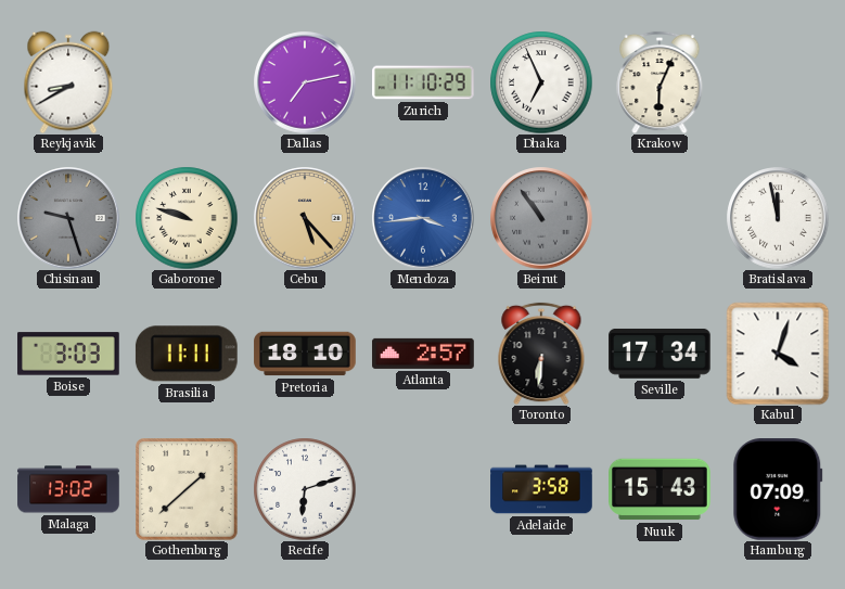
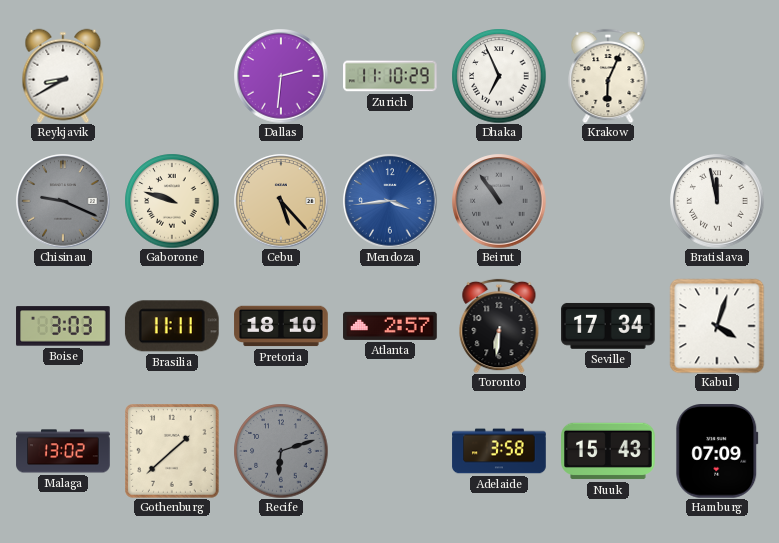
Dallas: 7:13 -> 2:31
Chisinau: 9:27 -> 9:19
Recife dial: white -> grey
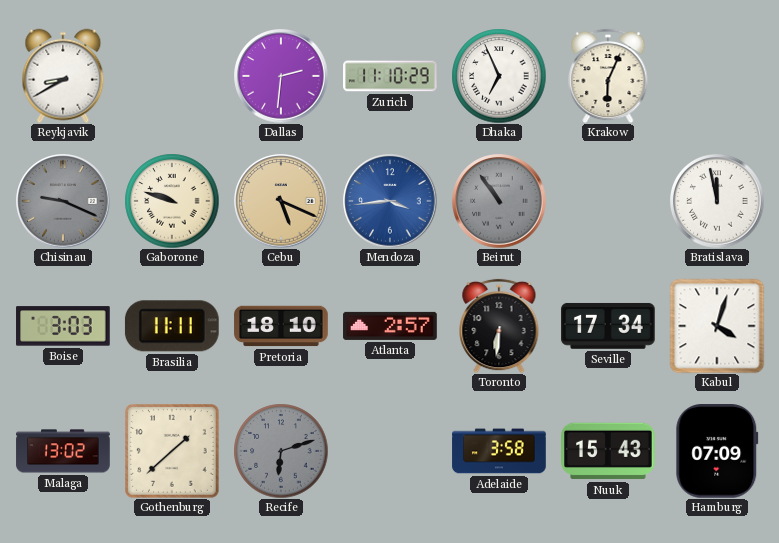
Cebu: 5:23 -> 5:19
